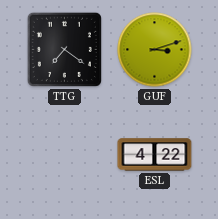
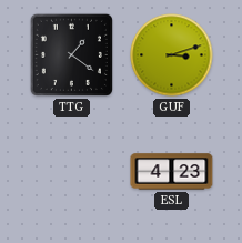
TTG: 7:21 -> 1:21
ESL: 4:22 -> 4:23
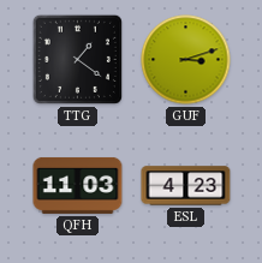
QFH: none -> 11:03
